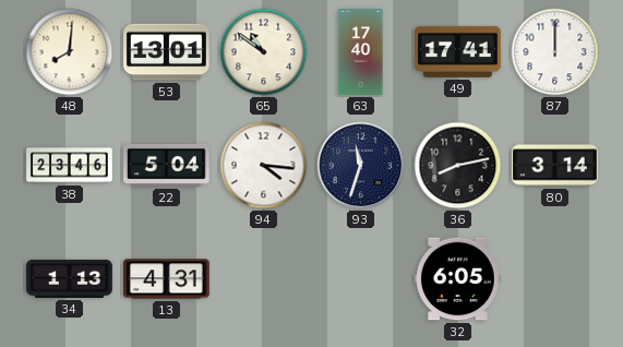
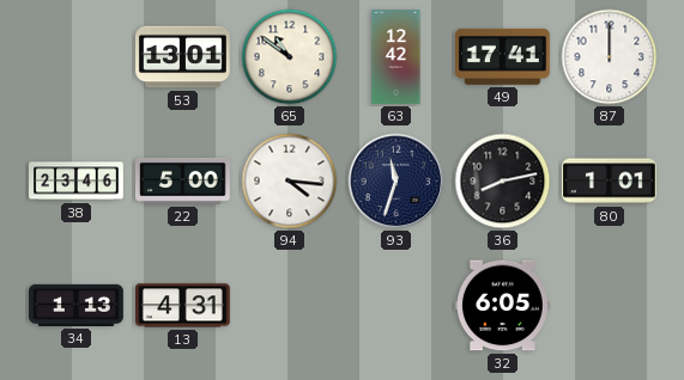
48: 8:01 -> none
63: 17:40 -> 12:42
22: 5:04 -> 5:00
80: 3:14 -> 1:01
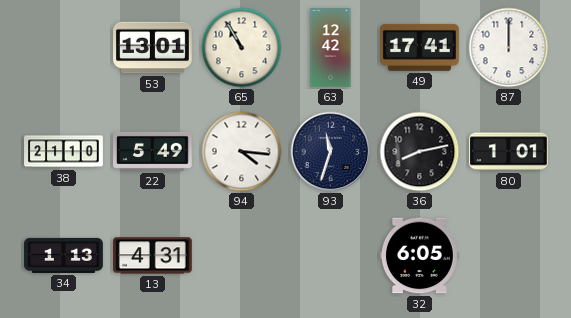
65: 10:51 -> 10:55
38: 23:46 -> 21:10
22: 5:00 -> 5:49
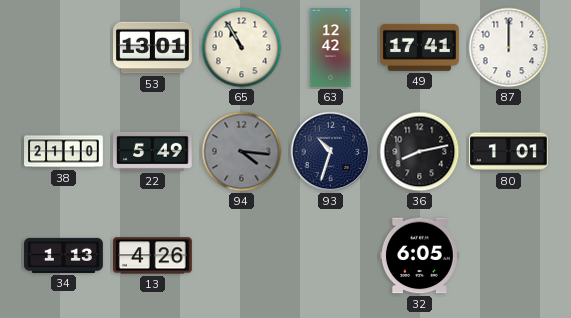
94 dial: white -> grey
93: 11:33 -> 10:33
13: 4:31 -> 4:26
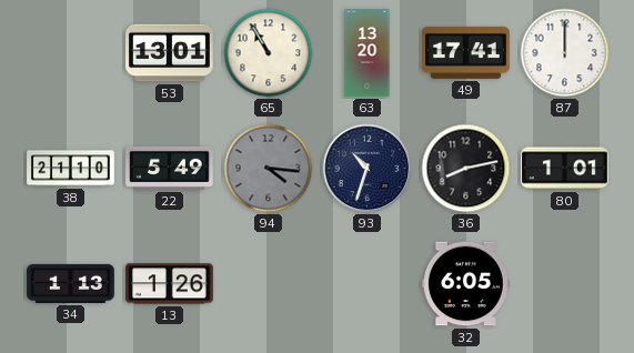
63: 12:42 -> 13:20
13: 4:26 -> 1:26
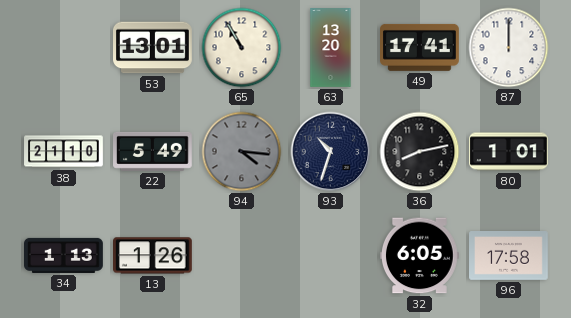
96: none -> 17:58
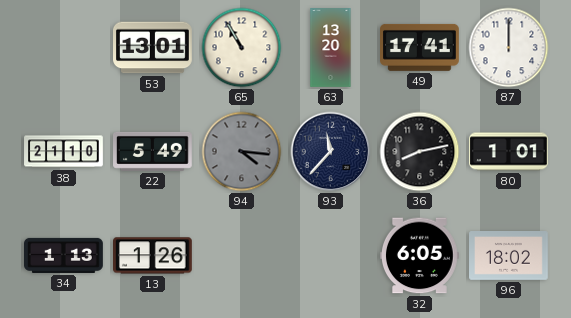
93: 10:33 -> 11:37
96: 17:58 -> 18:02
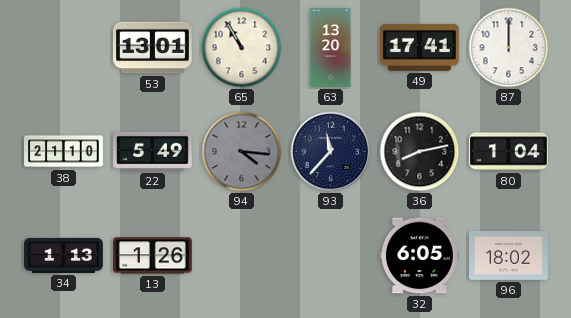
80: 1:01 -> 1:04
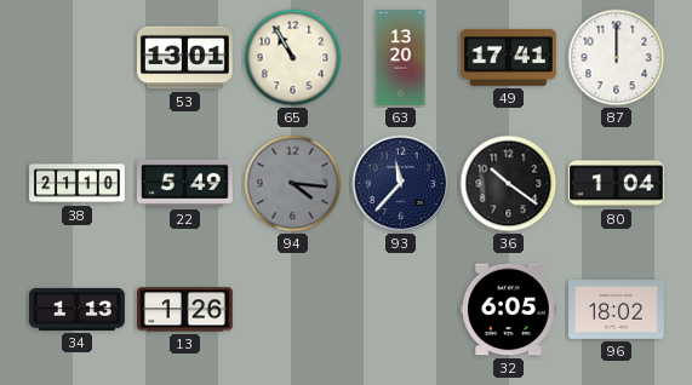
36: 8:13 -> 10:21
